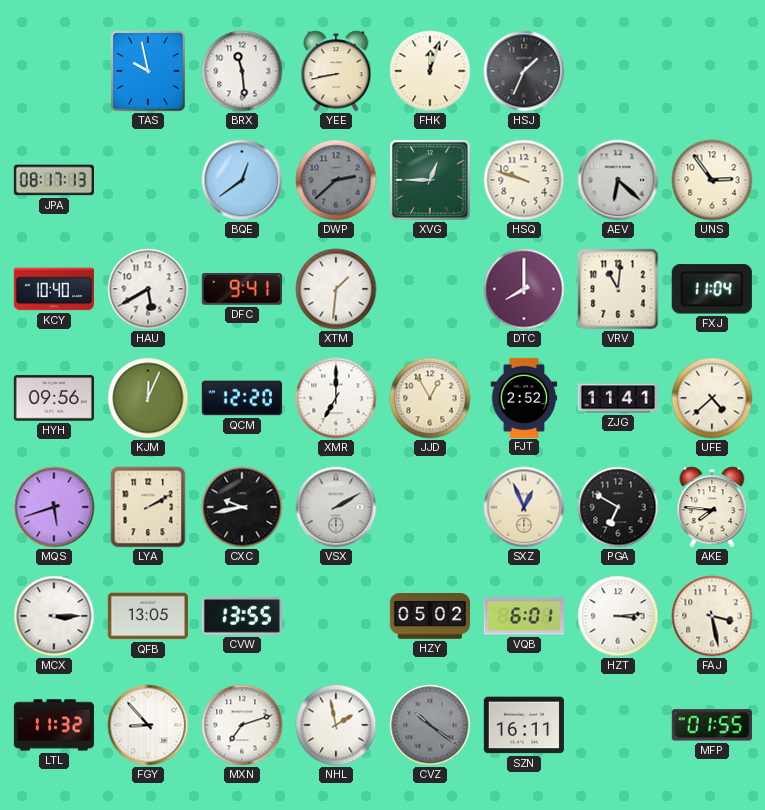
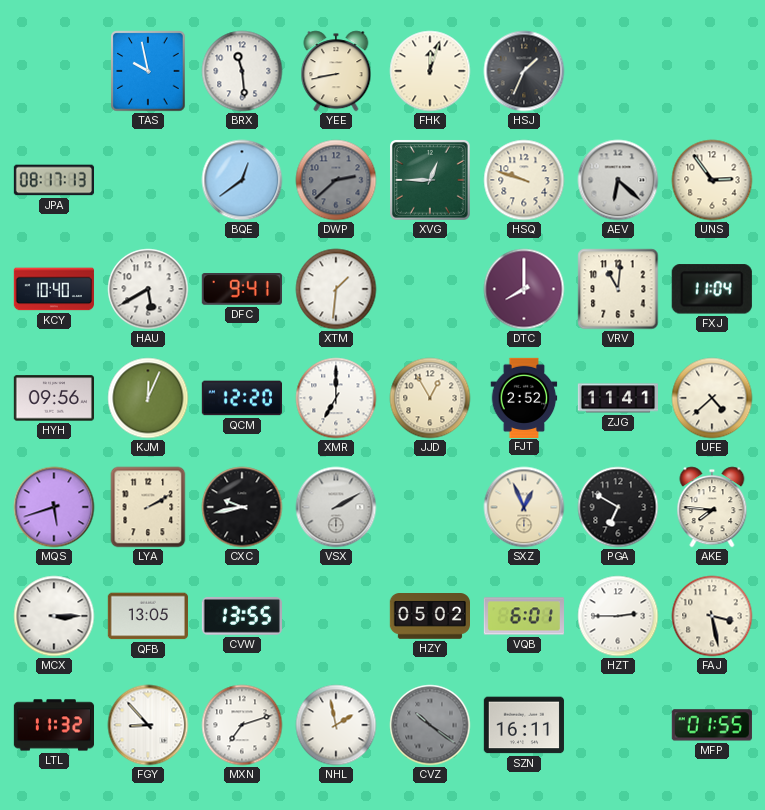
HZT: 3:14 -> 2:45
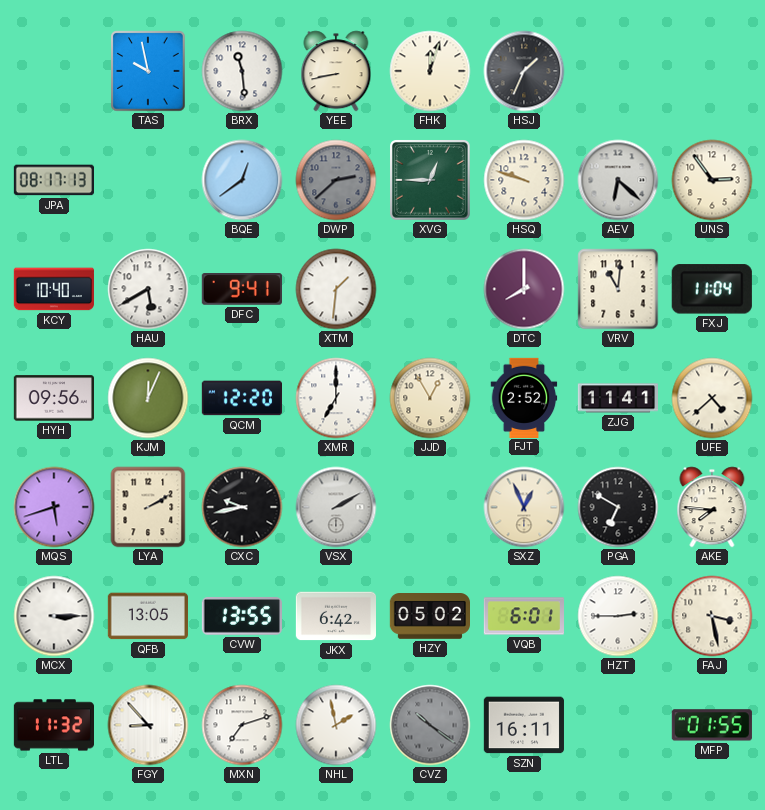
JKX: none -> 6:42
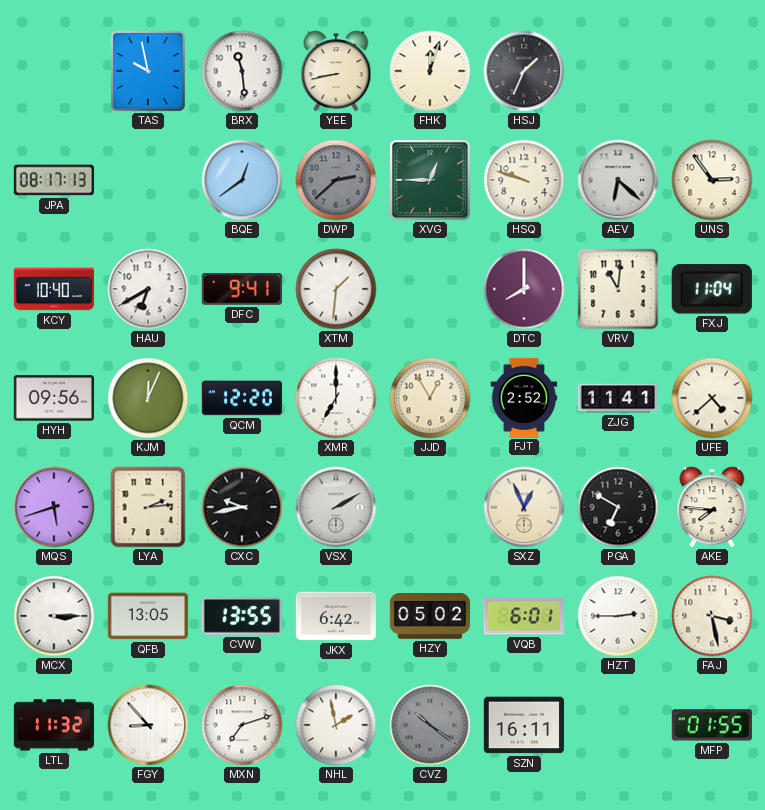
HAU: 5:40 -> 6:40
LYA: 2:10 -> 2:14
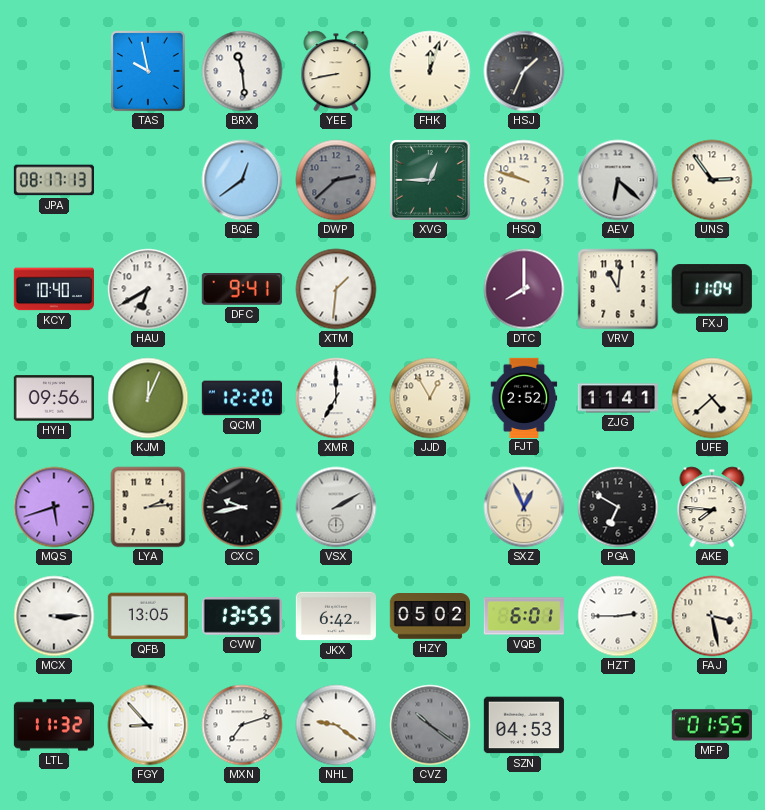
NHL: 1:58 -> 9:21
SZN: 16:11 -> 04:53
